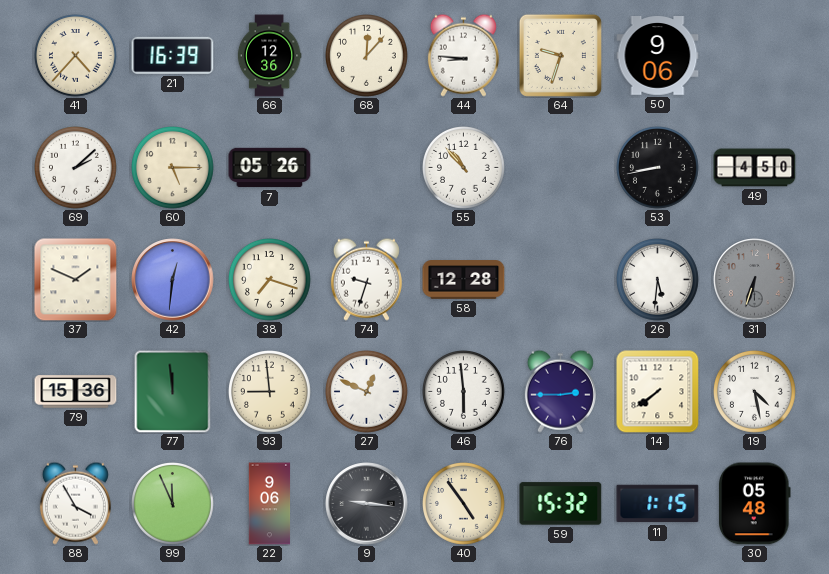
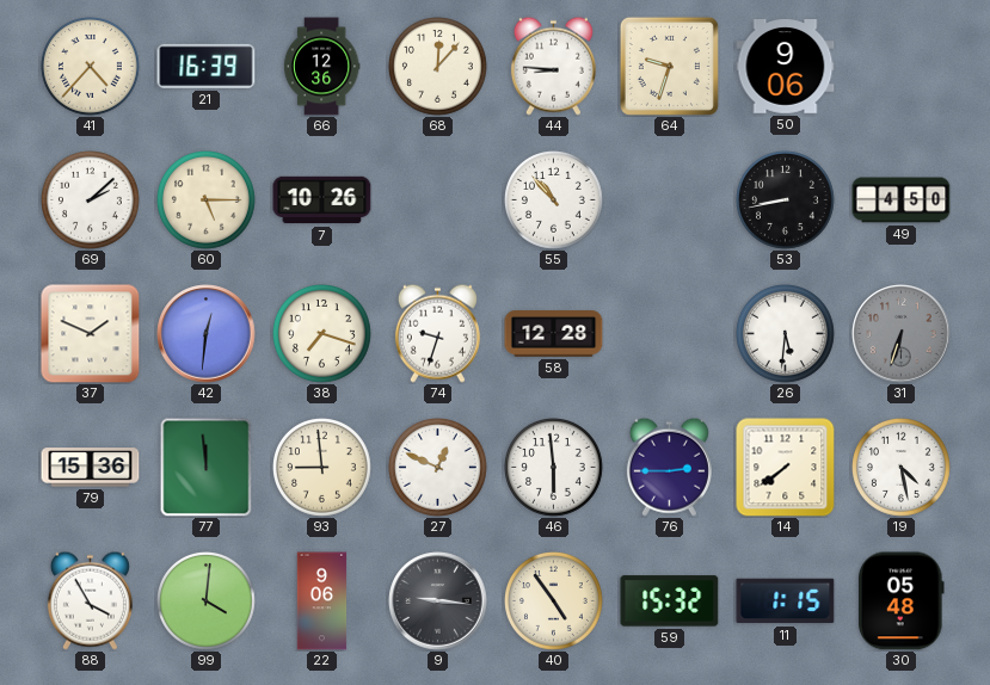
7: 05:26 -> 10:26
99: 11:56 -> 4:01
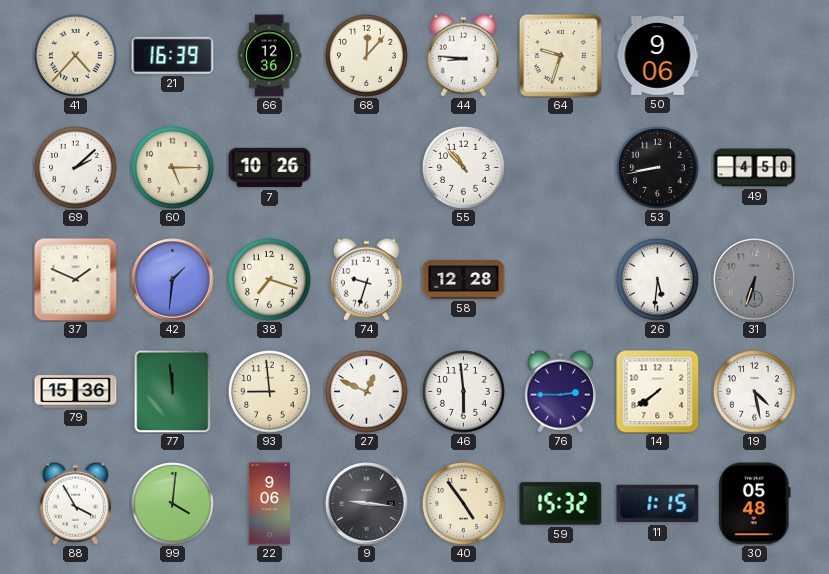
42: 12:31 -> 1:31
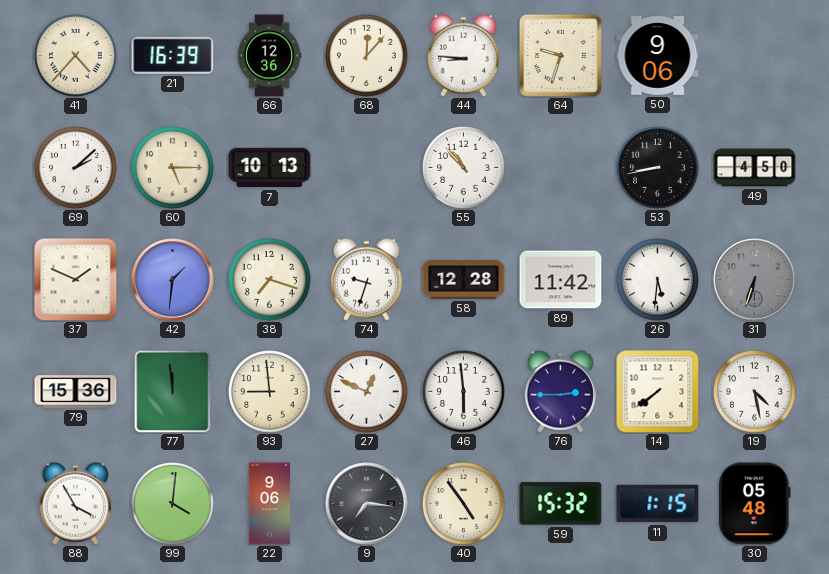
7: 10:26 -> 10:13
89: none -> 11:42
9: 9:16 -> 7:16
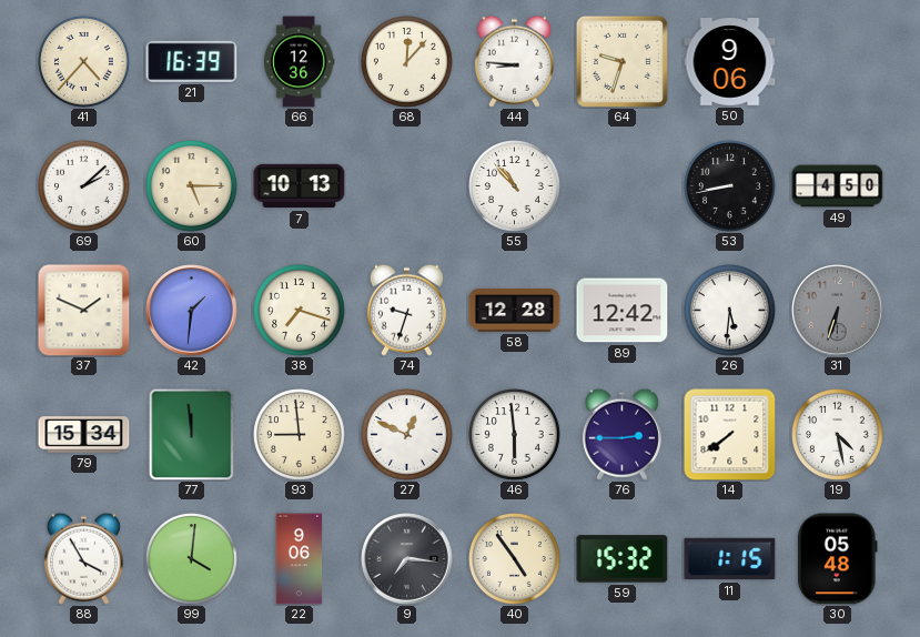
89: 11:42 -> 12:42
79: 15:36 -> 15:34
